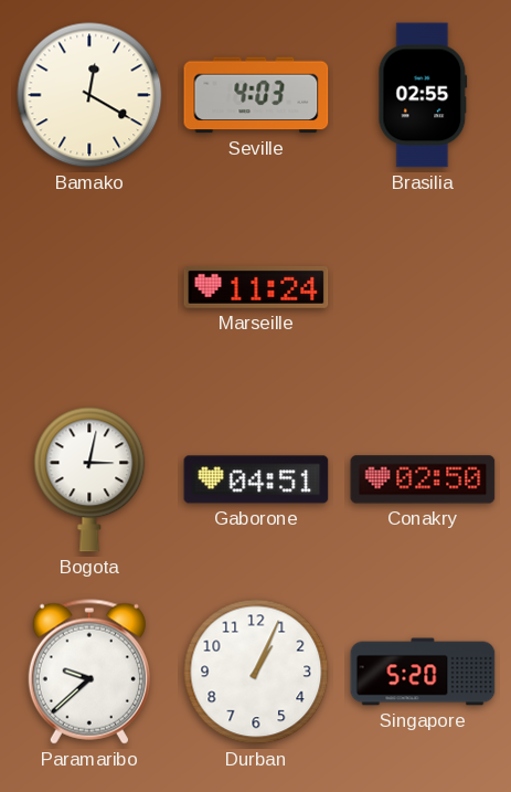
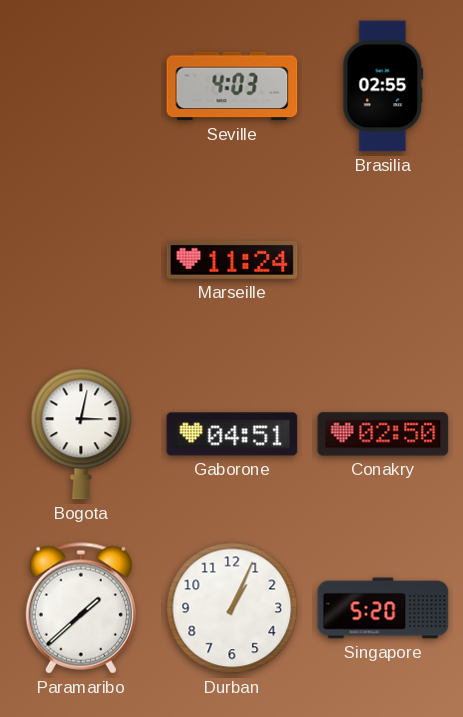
Bamako: 12:20 -> none
Paramaribo: 9:38 -> 1:38
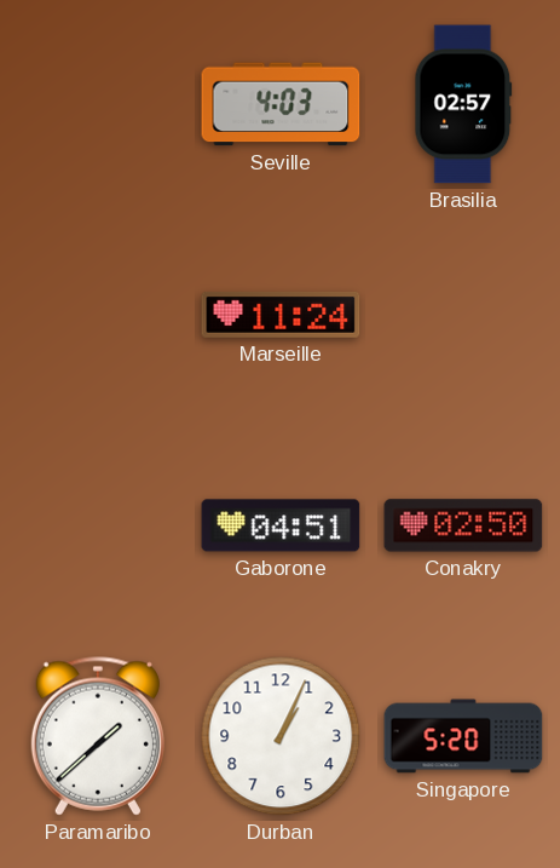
Brasilia: 02:55 -> 02:57
Bogota: 3:02 -> none
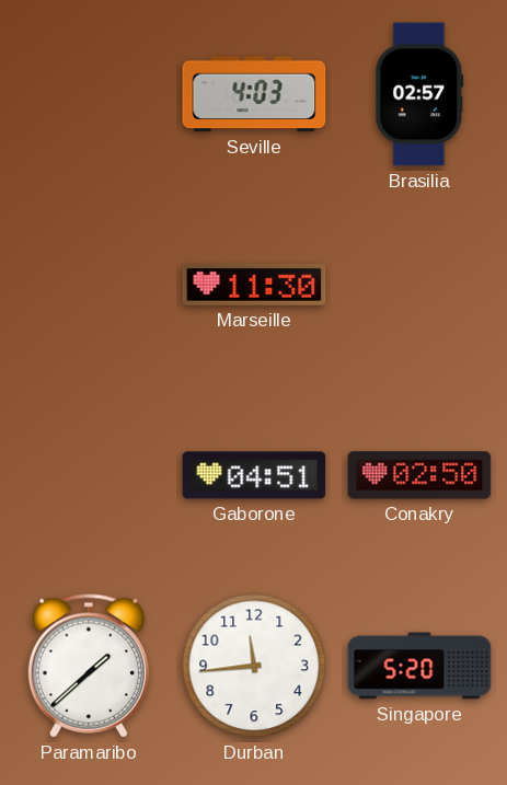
Marseille: 11:24 -> 11:30
Durban: 1:04 -> 11:44
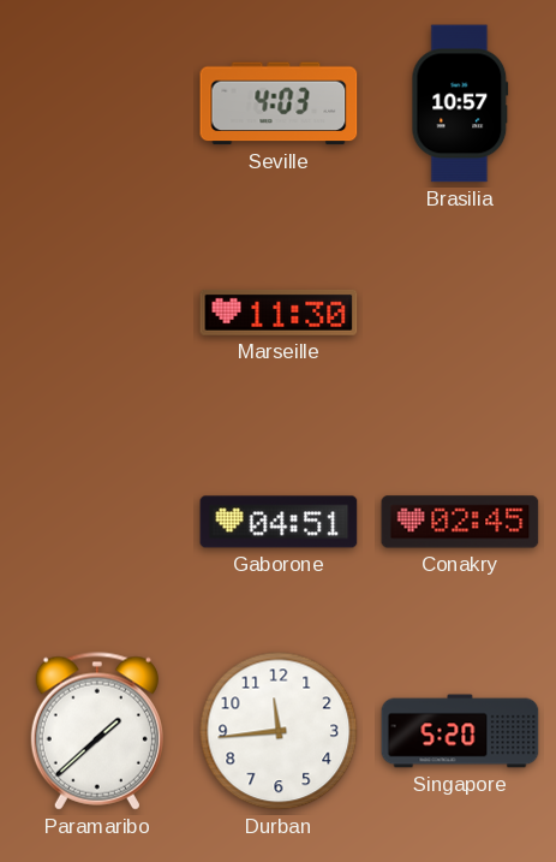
Brasilia: 02:57 -> 10:57
Conakry: 02:50 -> 02:45
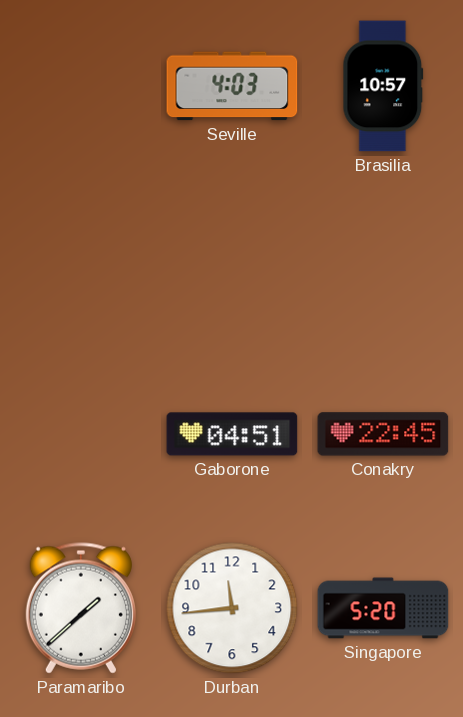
Marseille: 11:30 -> none
Conakry: 02:45 -> 22:45
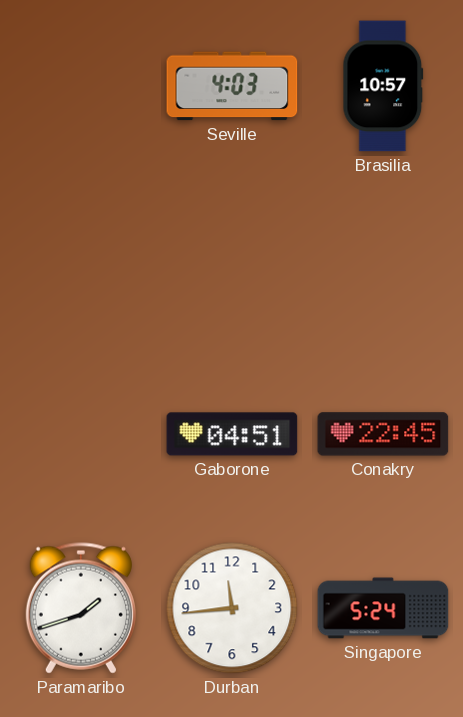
Paramaribo: 1:38 -> 1:42
Singapore: 5:20 -> 5:24
